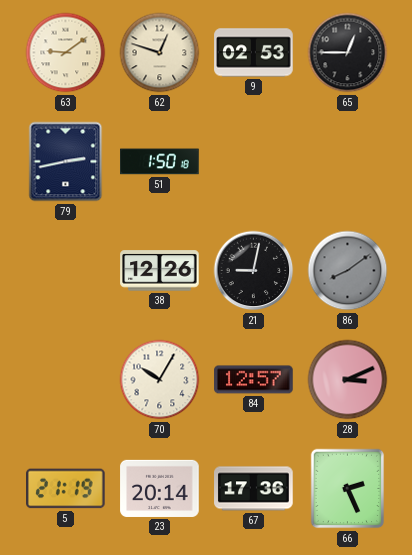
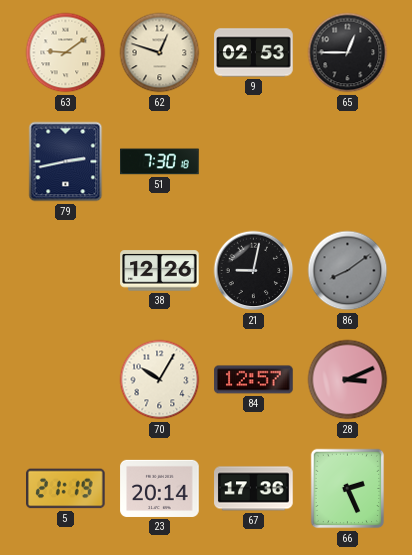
51: 1:50 -> 7:30
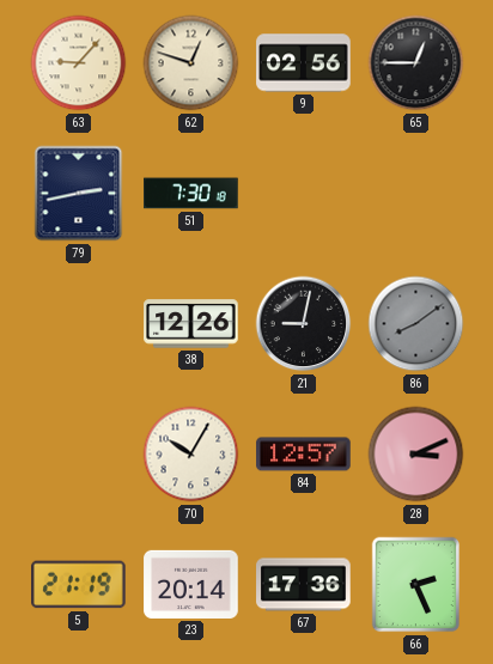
63: 9:09 -> 9:07
9: 02:53 -> 02:56
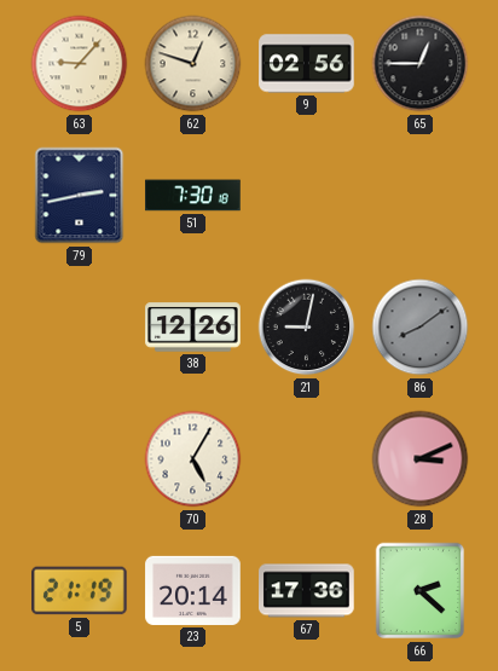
70: 10:05 -> 5:05
84: 12:57 -> none
66: 2:26 -> 2:22
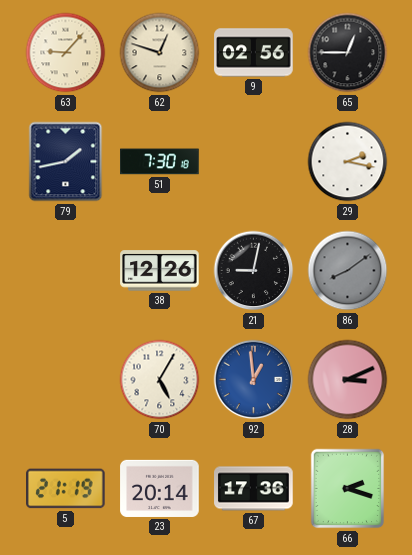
79: 2:43 -> 1:43
29: none -> 2:17
92: none -> 12:59
66: 2:22 -> 2:18
